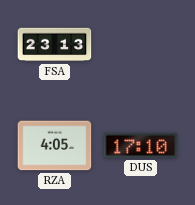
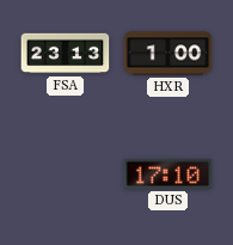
HXR: none -> 1:00
RZA: 4:05 -> none
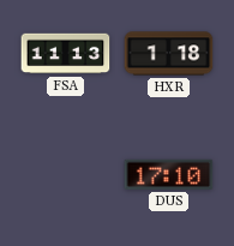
FSA: 23:13 -> 11:13
HXR: 1:00 -> 1:18
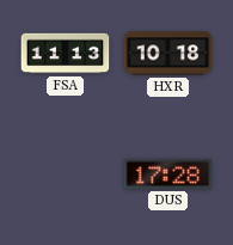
HXR: 1:18 -> 10:18
DUS: 17:10 -> 17:28
